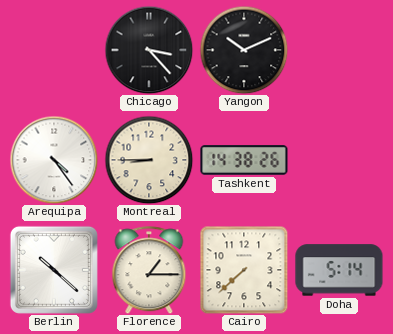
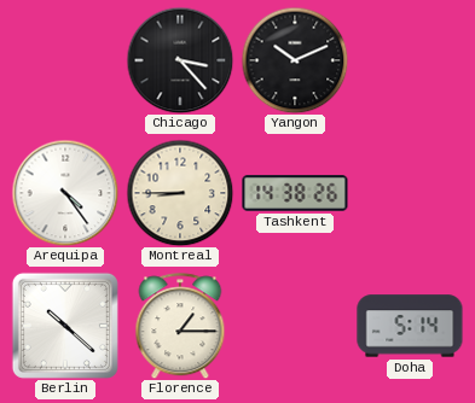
Cairo: 7:38 -> none
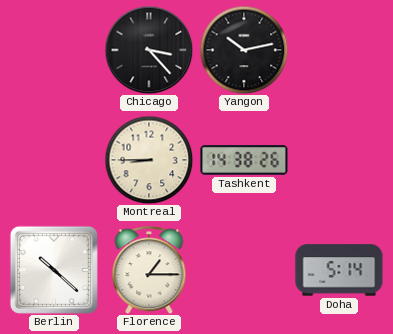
Yangon: 10:11 -> 10:13
Arequipa: 4:24 -> none
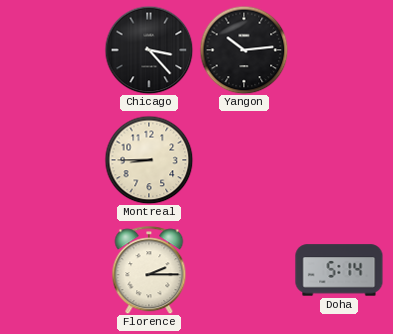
Yangon: 10:13 -> 10:14
Tashkent: 14:38 -> none
Berlin: 10:22 -> none
Florence: 1:15 -> 2:15
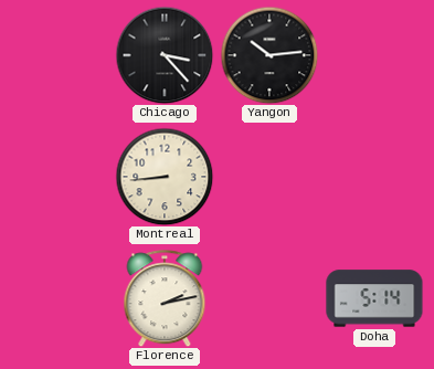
Montreal: 8:45 -> 8:44
Florence: 2:15 -> 2:13
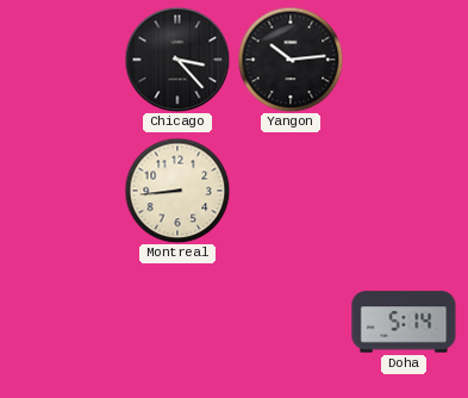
Florence: 2:13 -> none
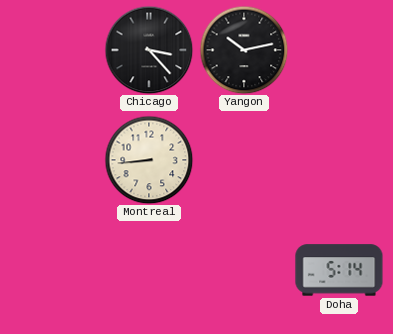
Yangon: 10:14 -> 10:13
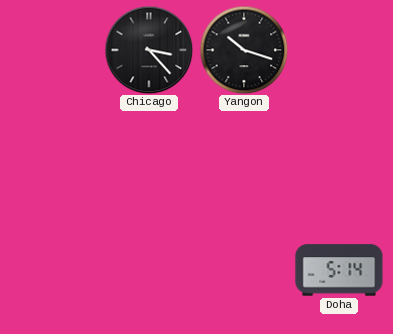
Yangon: 10:13 -> 10:18
Montreal: 8:44 -> none
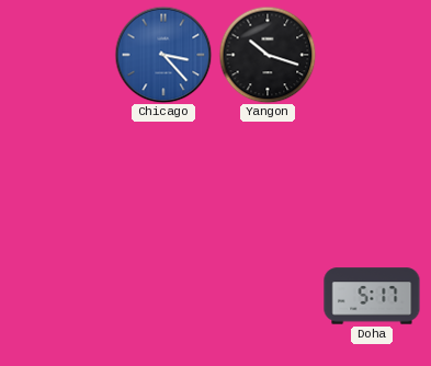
Chicago dial: black -> blue
Doha: 5:14 -> 5:17
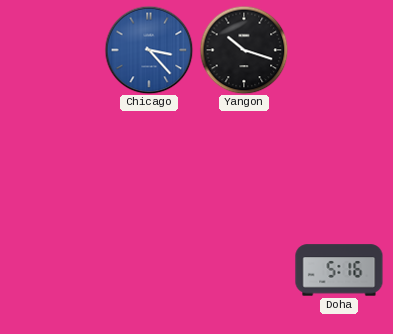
Doha: 5:17 -> 5:16
